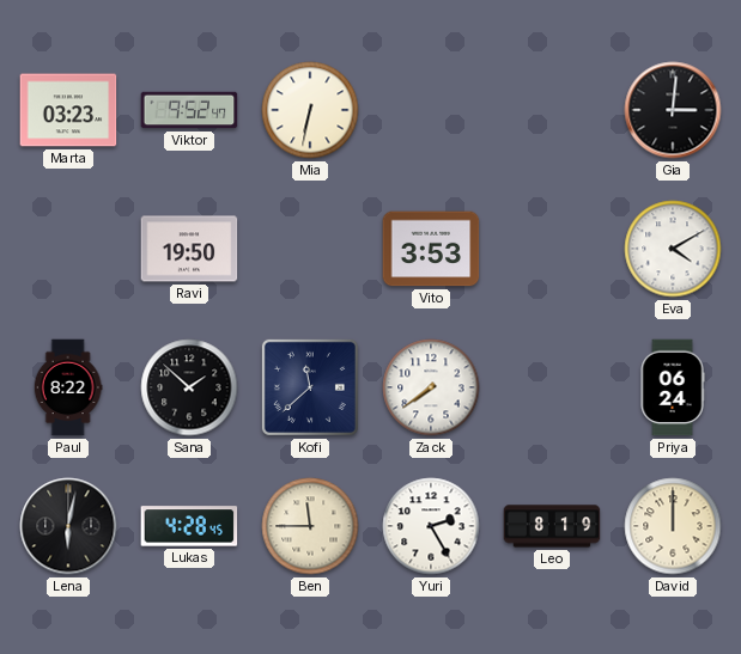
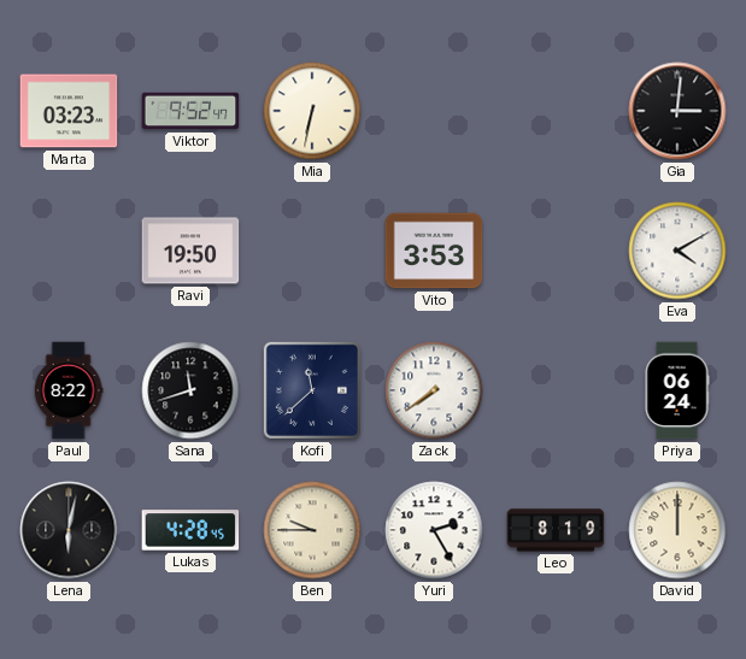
Sana: 1:52 -> 11:42
Ben: 11:45 -> 9:45
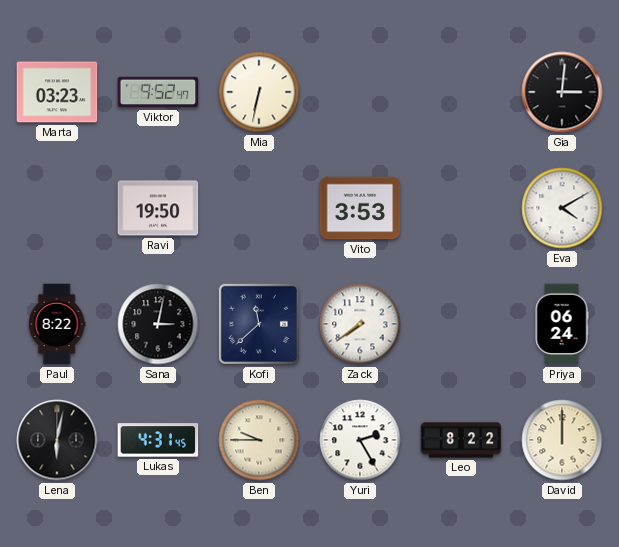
Sana: 11:42 -> 3:02
Lukas: 4:28 -> 4:31
Leo: 8:19 -> 8:22
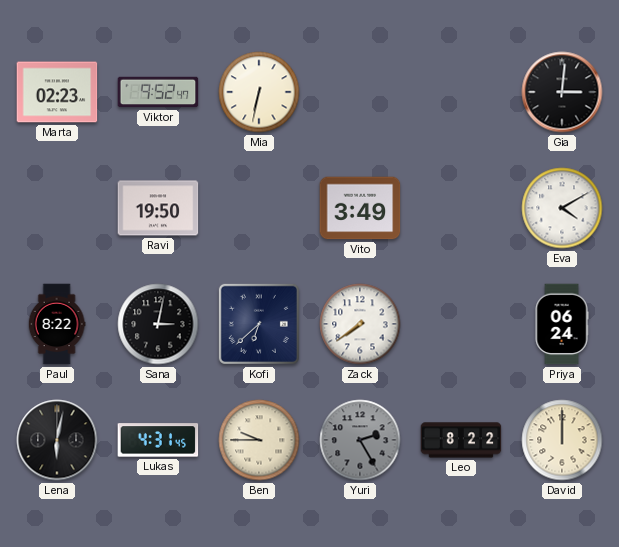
Marta: 03:23 -> 02:23
Vito: 3:53 -> 3:49
Kofi: 11:38 -> 6:38
Yuri dial: white -> grey
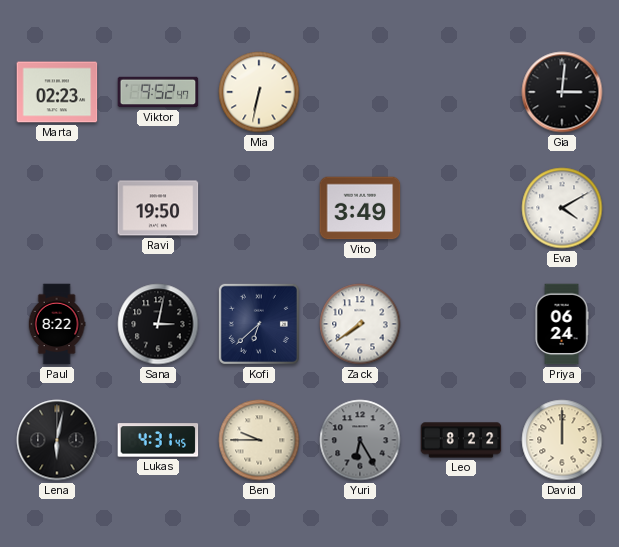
Yuri: 2:25 -> 6:25
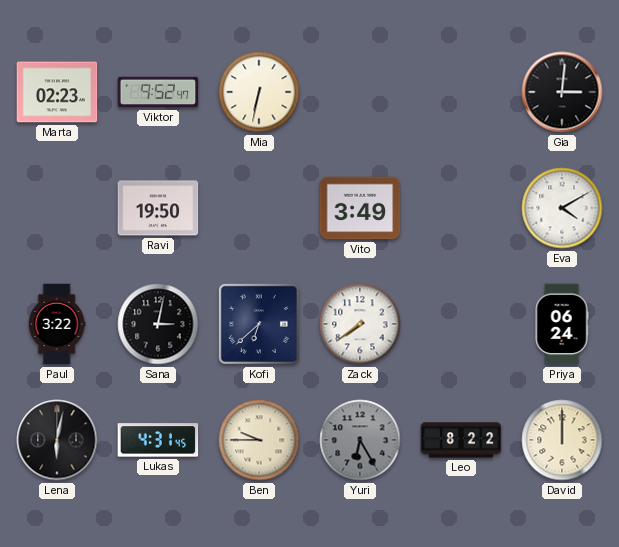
Paul: 8:22 -> 3:22
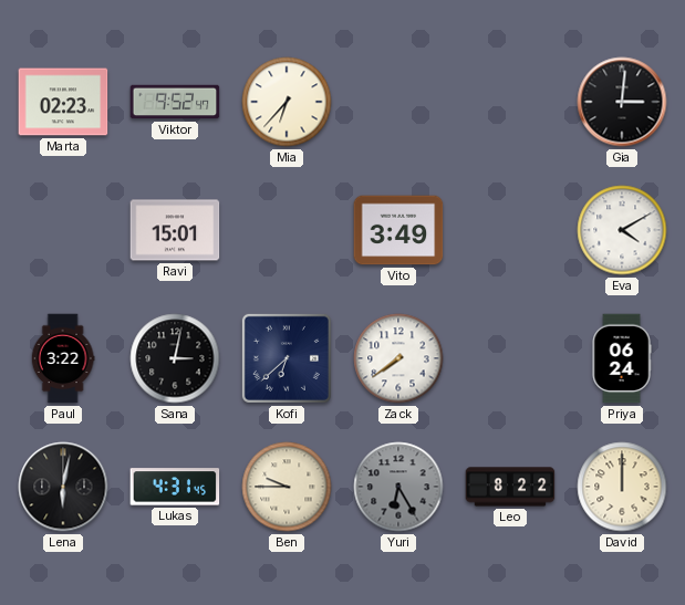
Mia: 6:32 -> 6:37
Ravi: 19:50 -> 15:01
